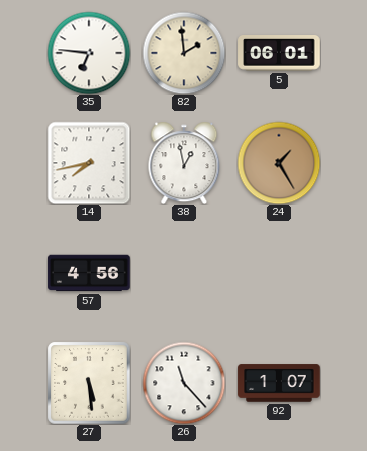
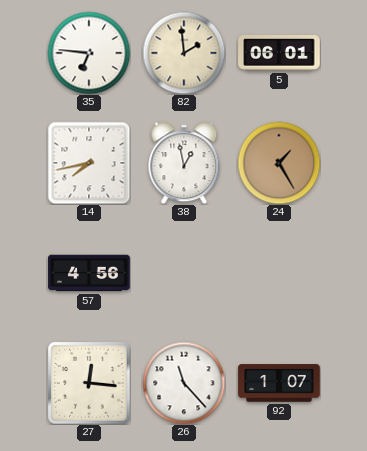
27: 5:29 -> 12:16
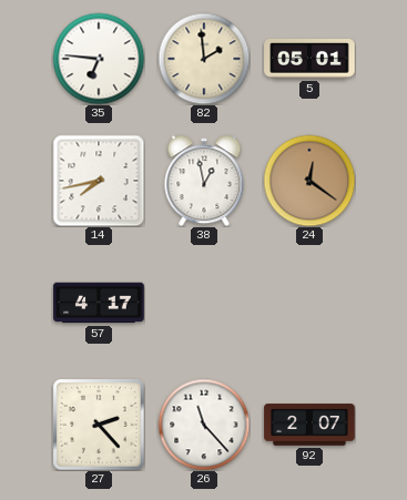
5: 06:01 -> 05:01
24: 1:25 -> 12:21
57: 4:56 -> 4:17
27: 12:16 -> 2:23
92: 1:07 -> 2:07
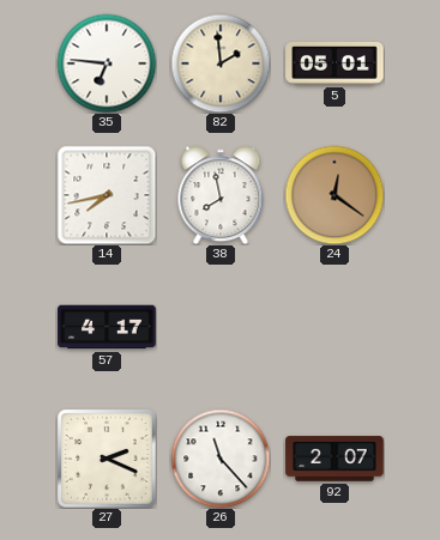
38: 12:58 -> 7:58
27: 2:23 -> 2:19
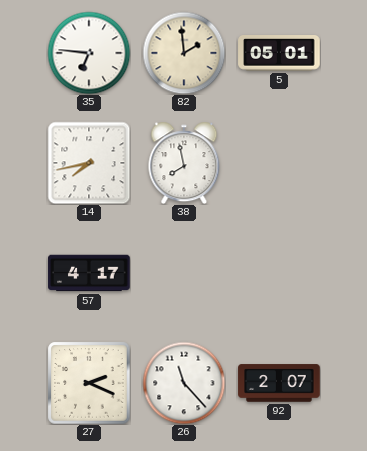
24: 12:21 -> none
